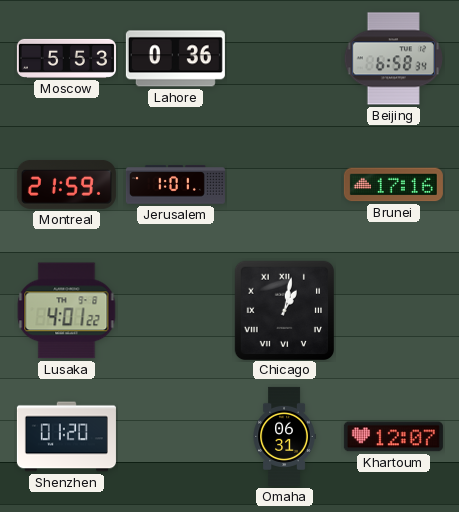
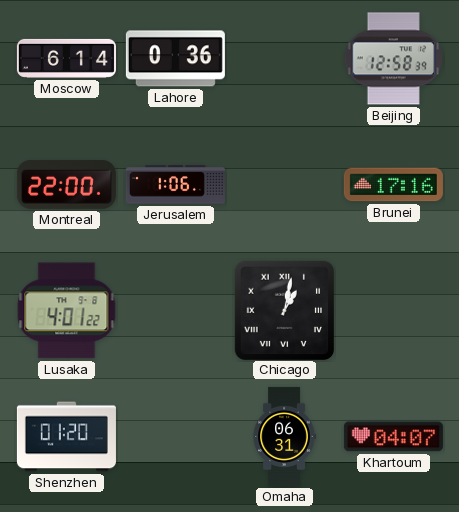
Moscow: 5:53 -> 6:14
Beijing: 6:58 -> 12:58
Montreal: 21:59 -> 22:00
Jerusalem: 1:01 -> 1:06
Khartoum: 12:07 -> 04:07
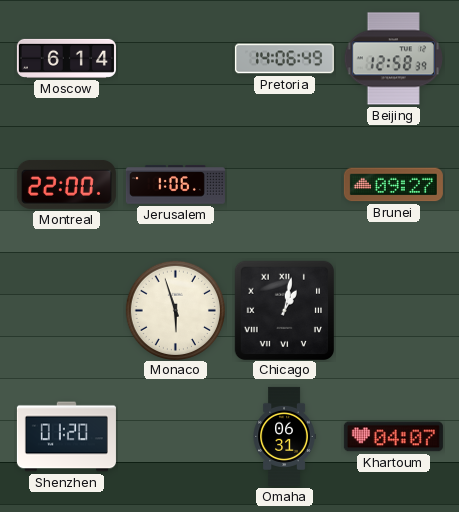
Lahore: 0:36 -> none
Pretoria: none -> 14:06
Brunei: 17:16 -> 09:27
Lusaka: 4:01 -> none
Monaco: none -> 5:57
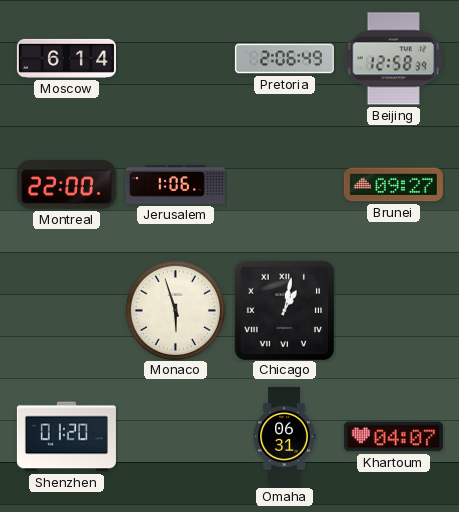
Pretoria: 14:06 -> 2:06
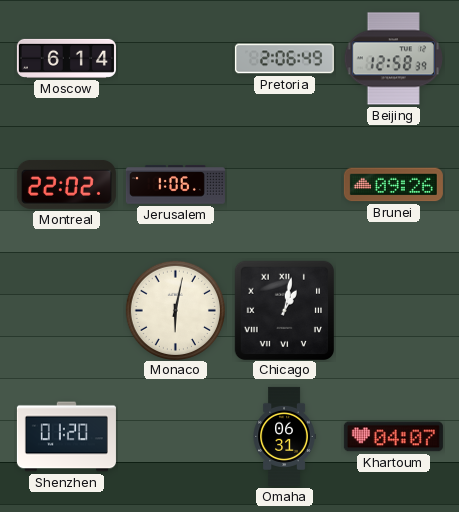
Montreal: 22:00 -> 22:02
Brunei: 09:27 -> 09:26
Monaco: 5:57 -> 6:02
